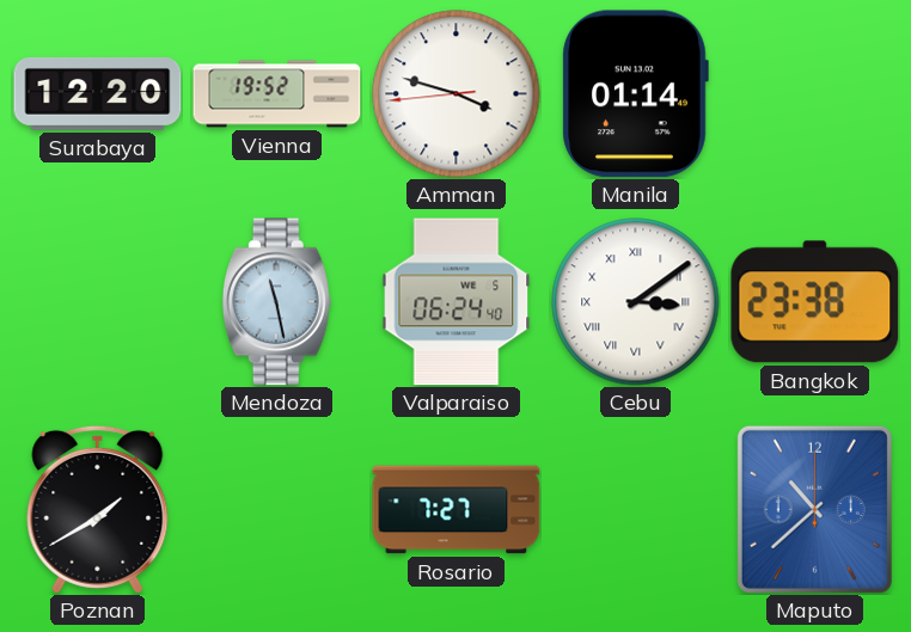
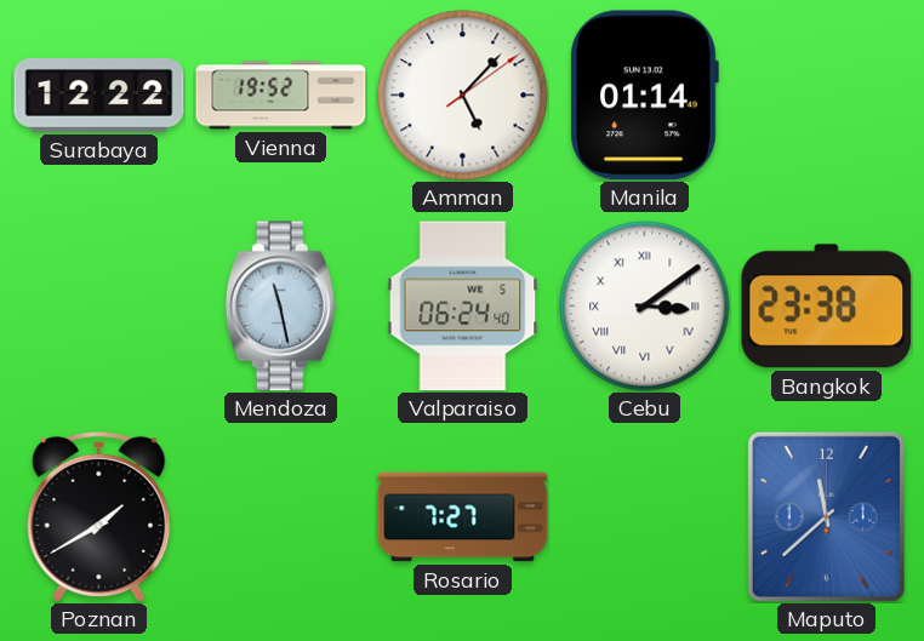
Surabaya: 12:20 -> 12:22
Amman: 3:47 -> 5:07
Maputo: 10:38 -> 11:38
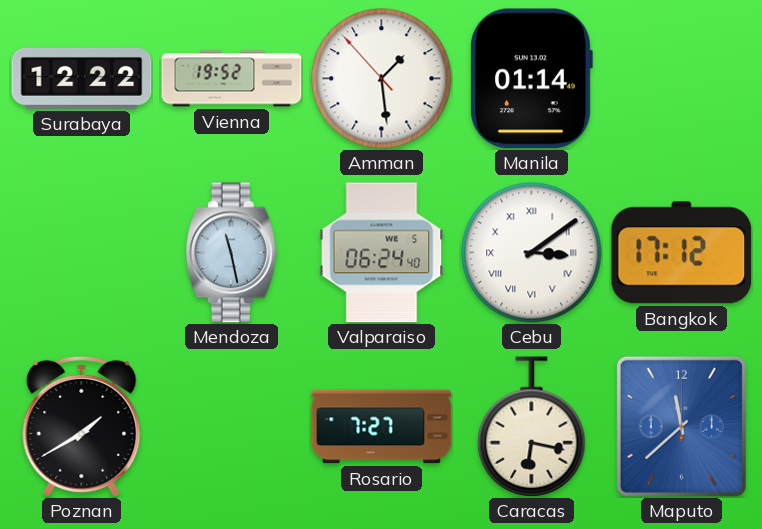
Amman: 5:07 -> 1:28
Bangkok: 23:38 -> 17:12
Caracas: none -> 6:17
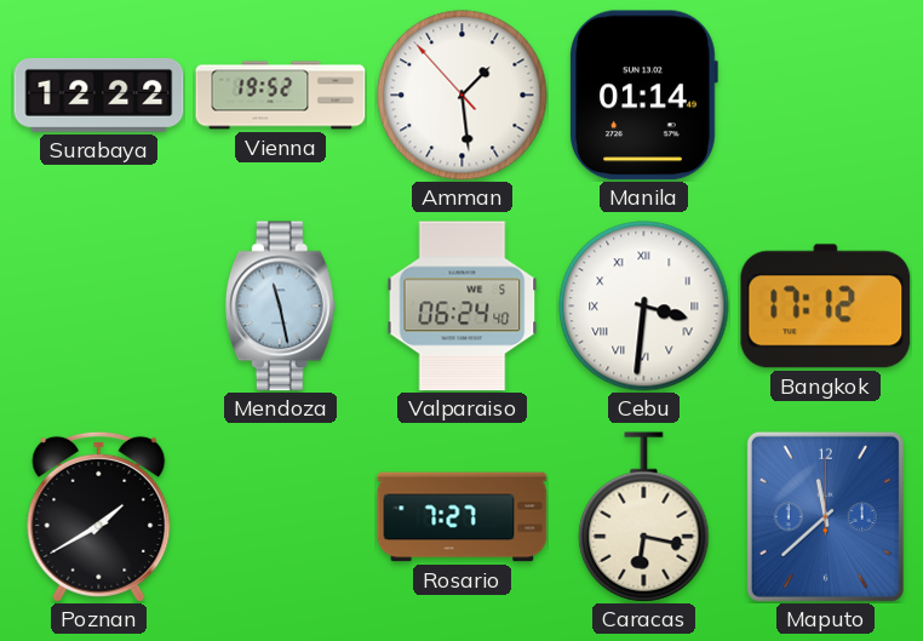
Cebu: 3:09 -> 3:31
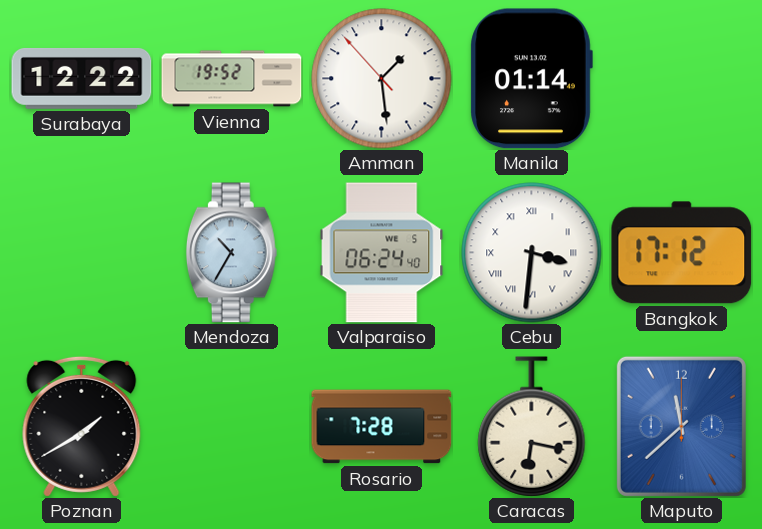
Mendoza: 11:28 -> 10:35
Rosario: 7:27 -> 7:28
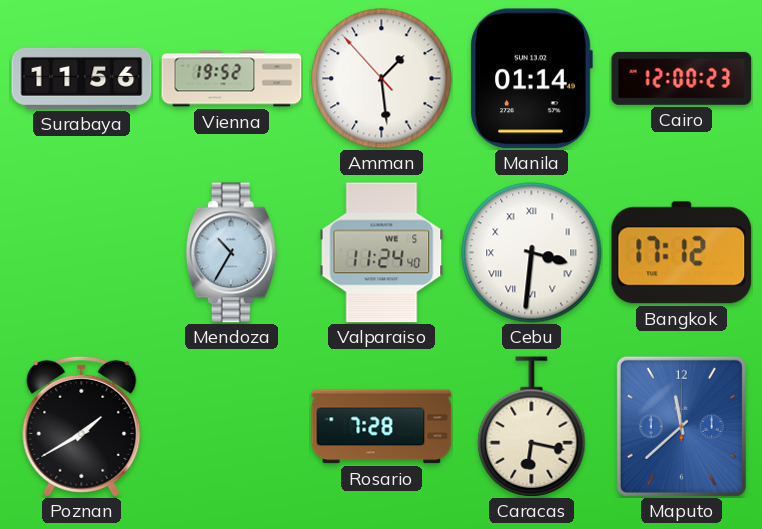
Surabaya: 12:22 -> 11:56
Cairo: none -> 12:00
Valparaiso: 06:24 -> 11:24
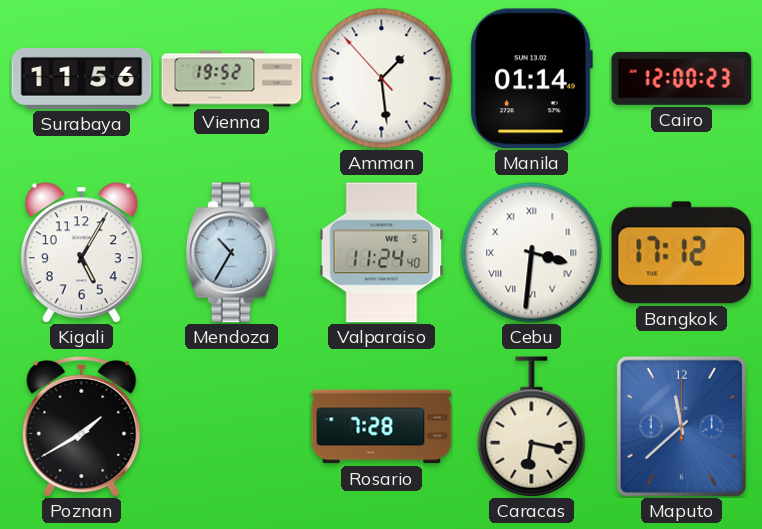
Kigali: none -> 5:05
